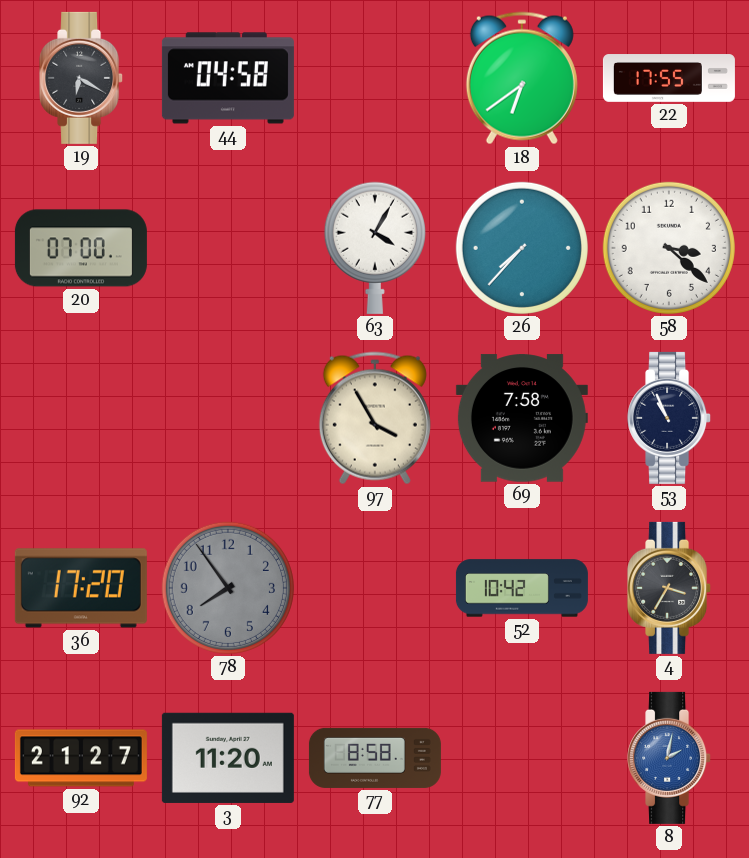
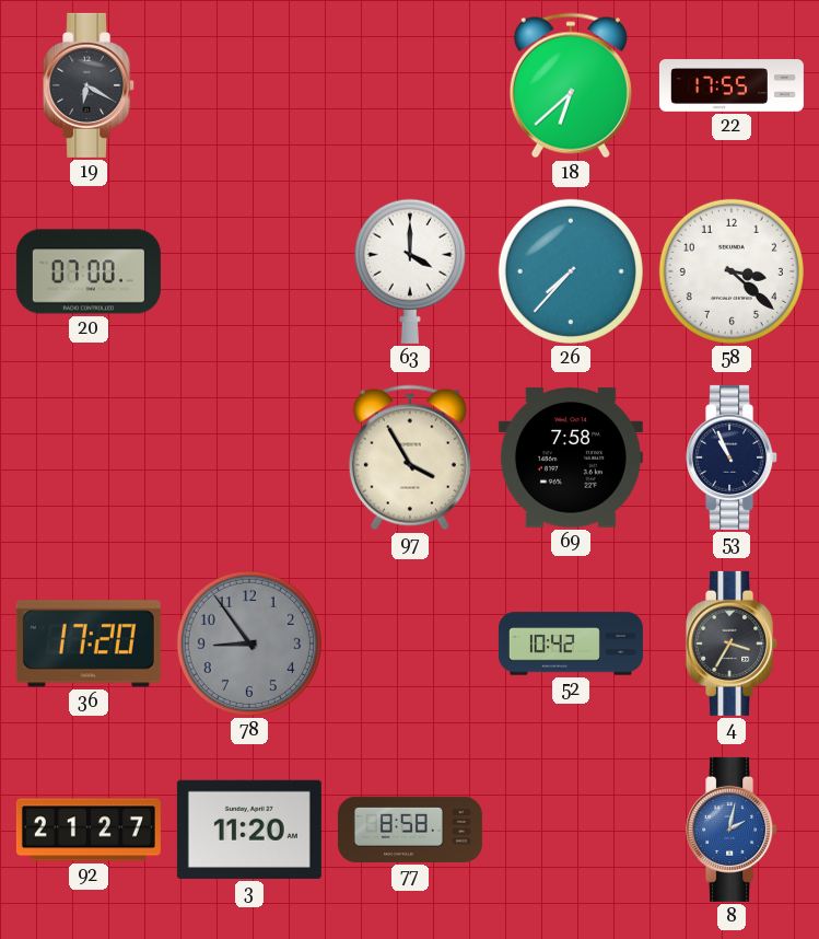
44: 04:58 -> none
18: 6:39 -> 6:38
63: 4:05 -> 4:00
78: 7:54 -> 8:54
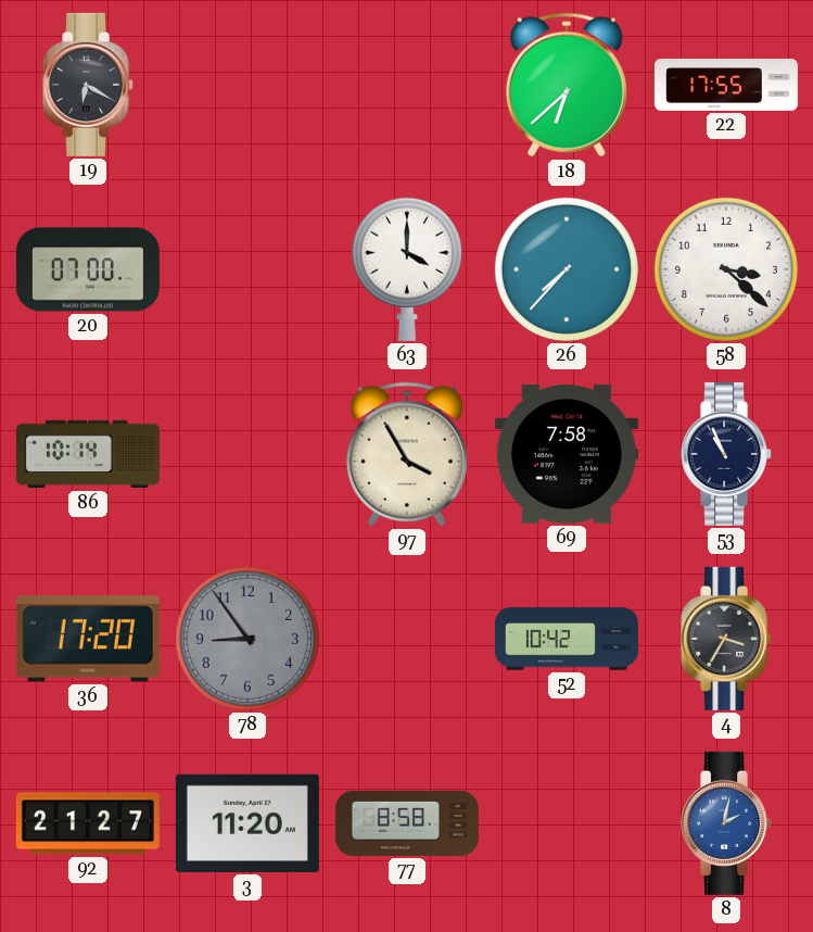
86: none -> 10:14
